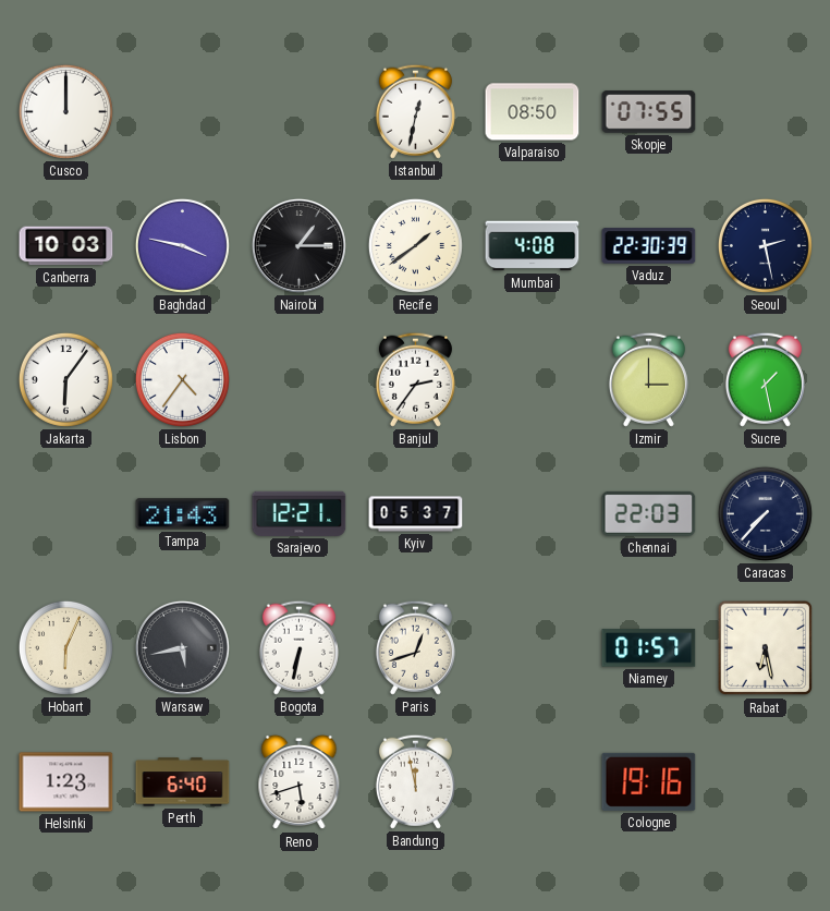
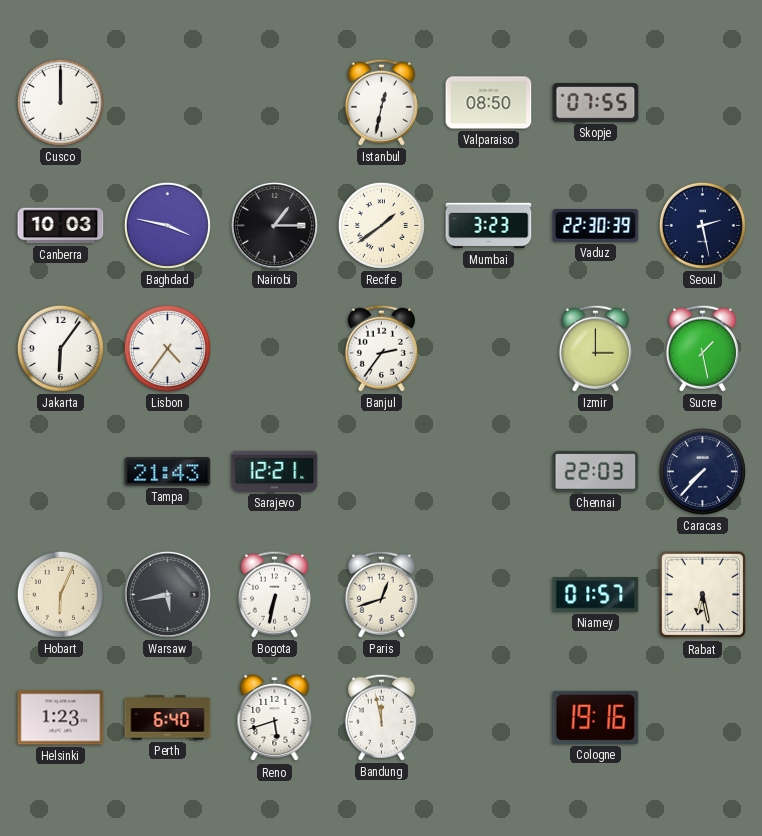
Mumbai: 4:08 -> 3:23
Kyiv: 05:37 -> none
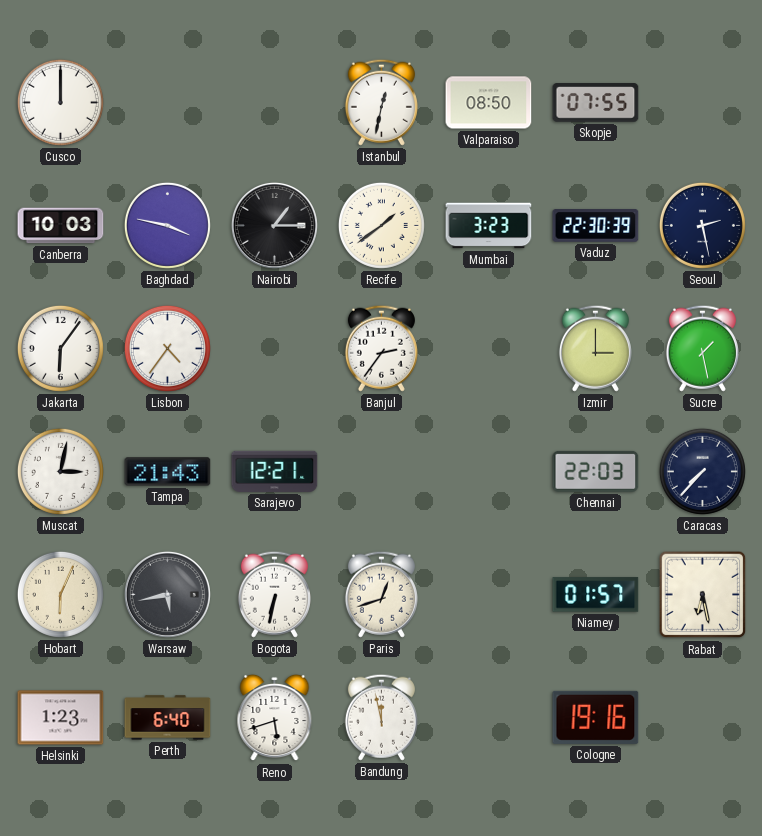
Muscat: none -> 3:02
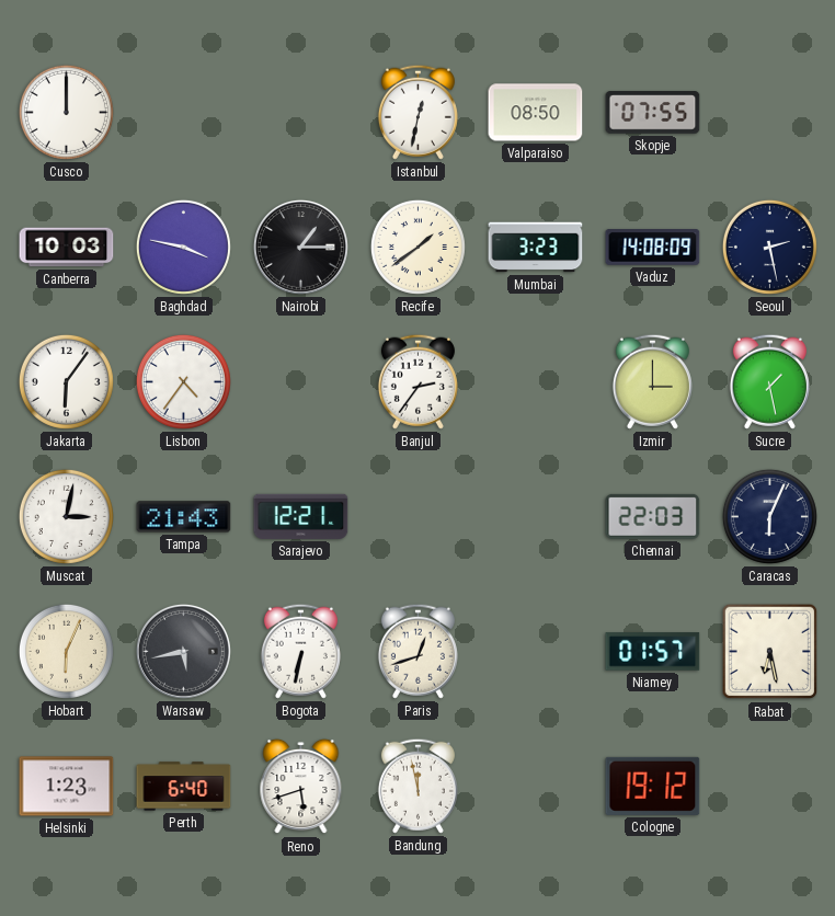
Vaduz: 22:30 -> 14:08
Caracas: 7:37 -> 6:04
Cologne: 19:16 -> 19:12
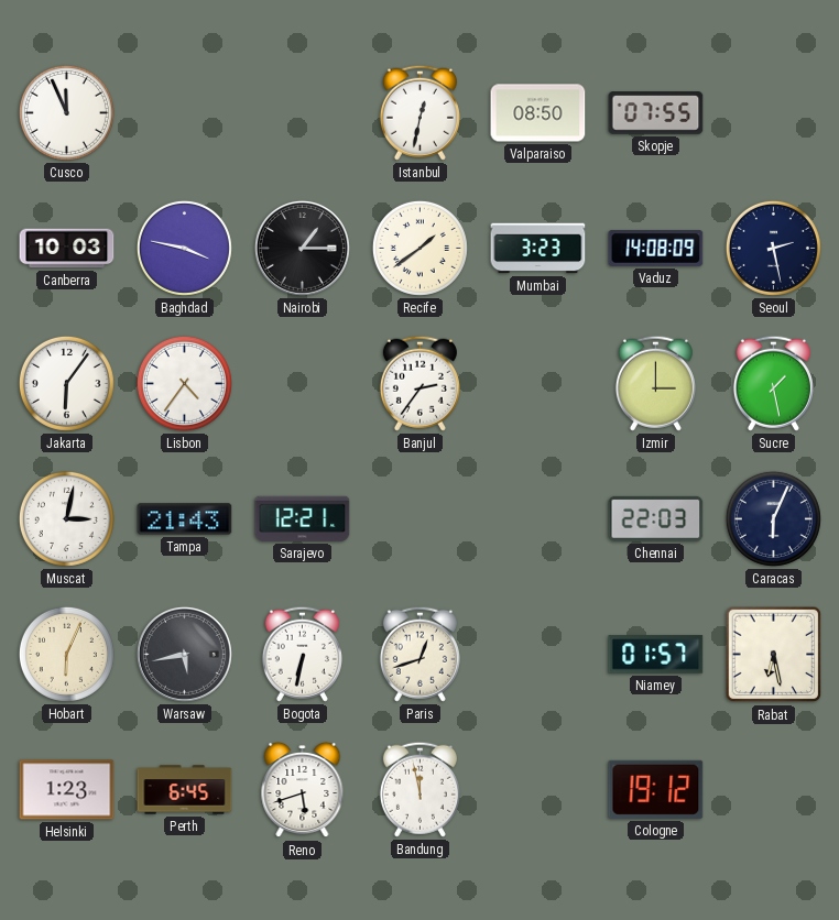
Cusco: 12:00 -> 11:56
Perth: 6:40 -> 6:45
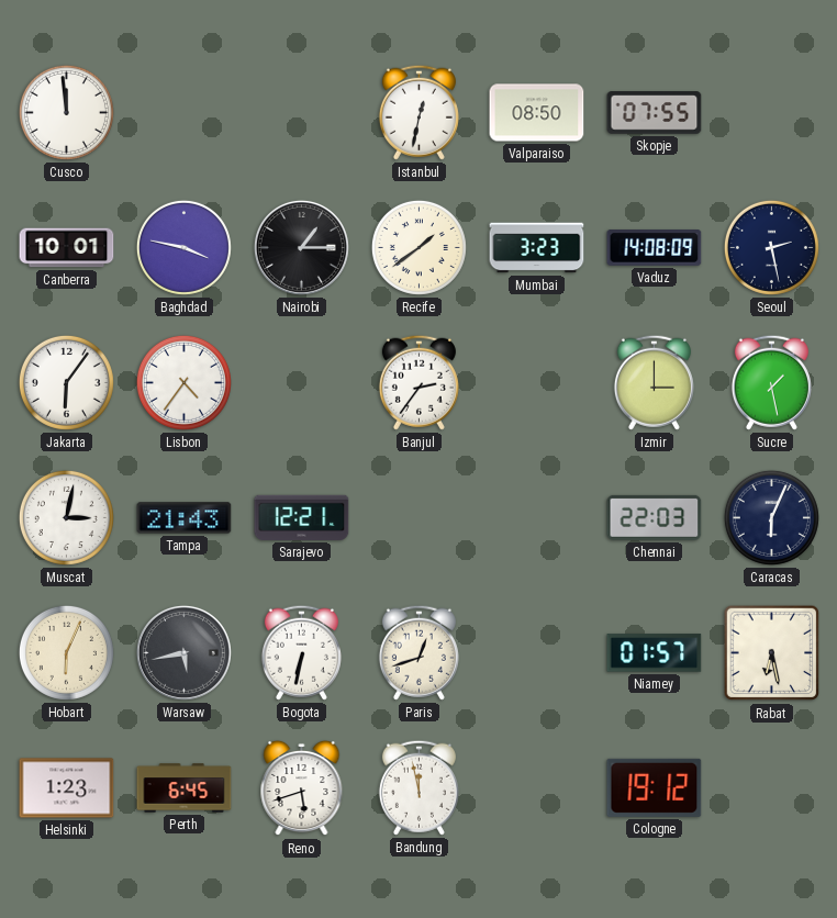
Cusco: 11:56 -> 11:59
Canberra: 10:03 -> 10:01
